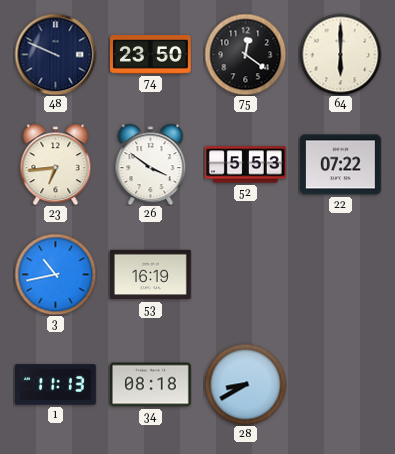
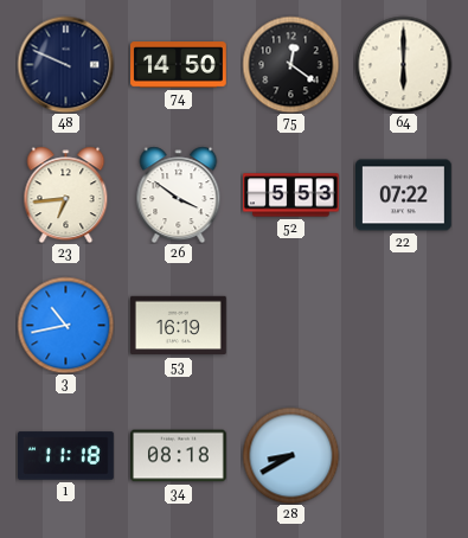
74: 23:50 -> 14:50
1: 11:13 -> 11:18
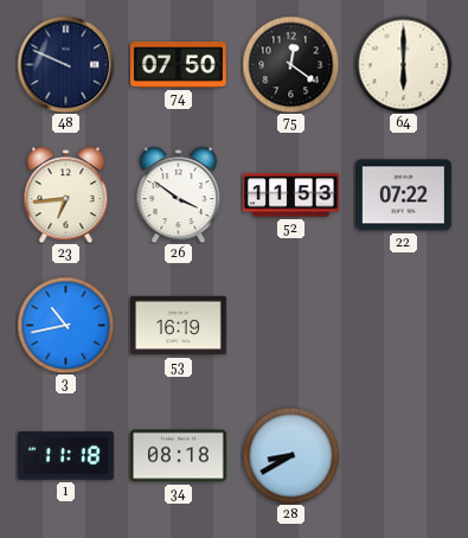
74: 14:50 -> 07:50
52: 5:53 -> 11:53
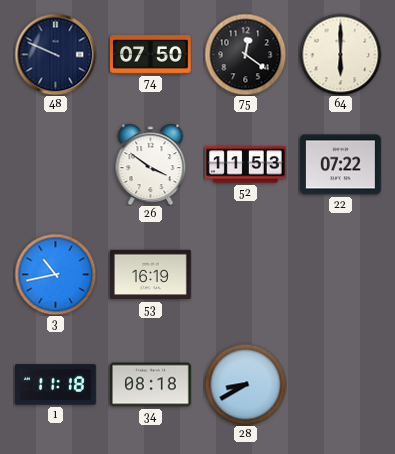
23: 6:44 -> none
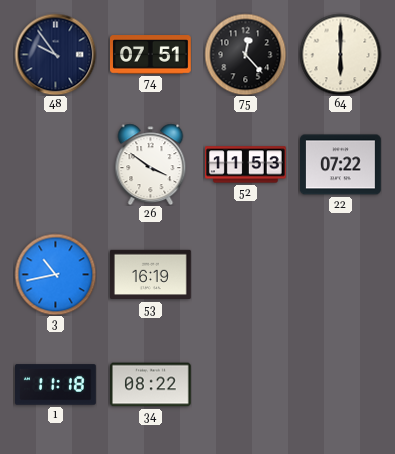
48: 9:49 -> 9:54
74: 07:50 -> 07:51
75: 12:21 -> 12:23
34: 08:18 -> 08:22
28: 8:40 -> none
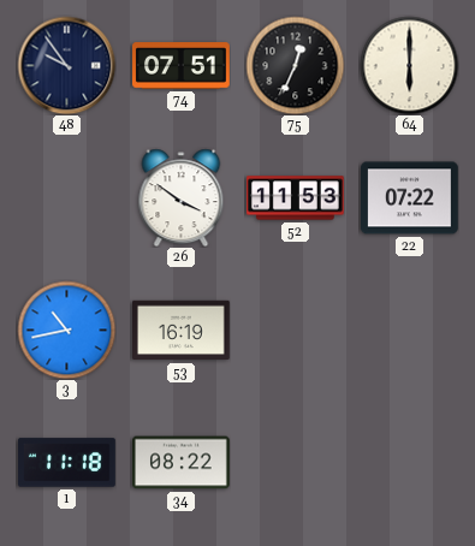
75: 12:23 -> 12:34
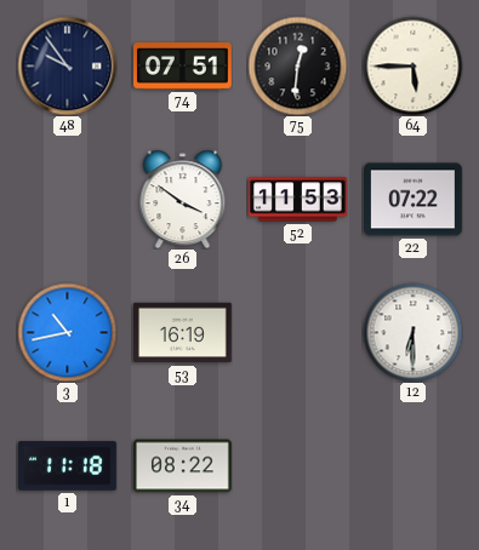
75: 12:34 -> 12:31
64: 6:00 -> 5:45
12: none -> 6:30
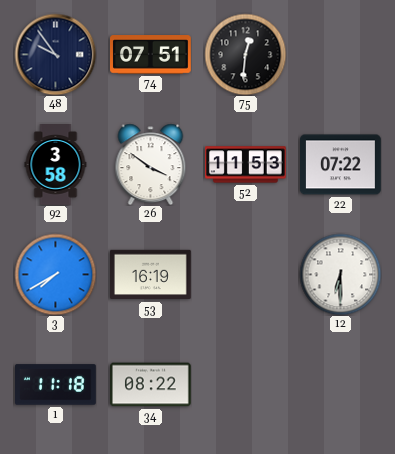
64: 5:45 -> none
92: none -> 3:58
3: 10:43 -> 7:40
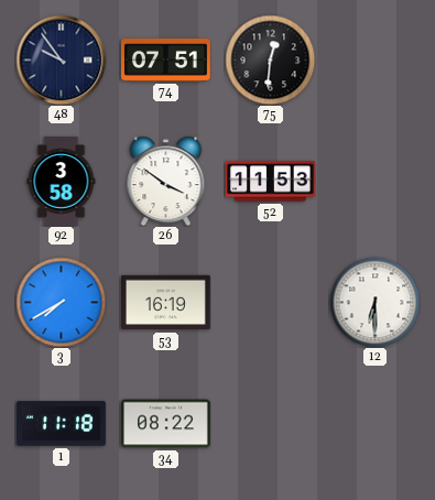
22: 07:22 -> none
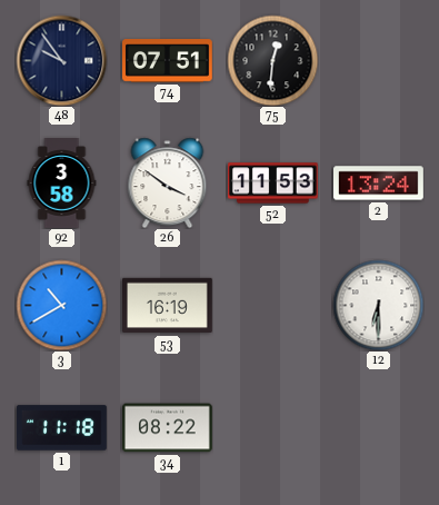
2: none -> 13:24
3: 7:40 -> 10:40
